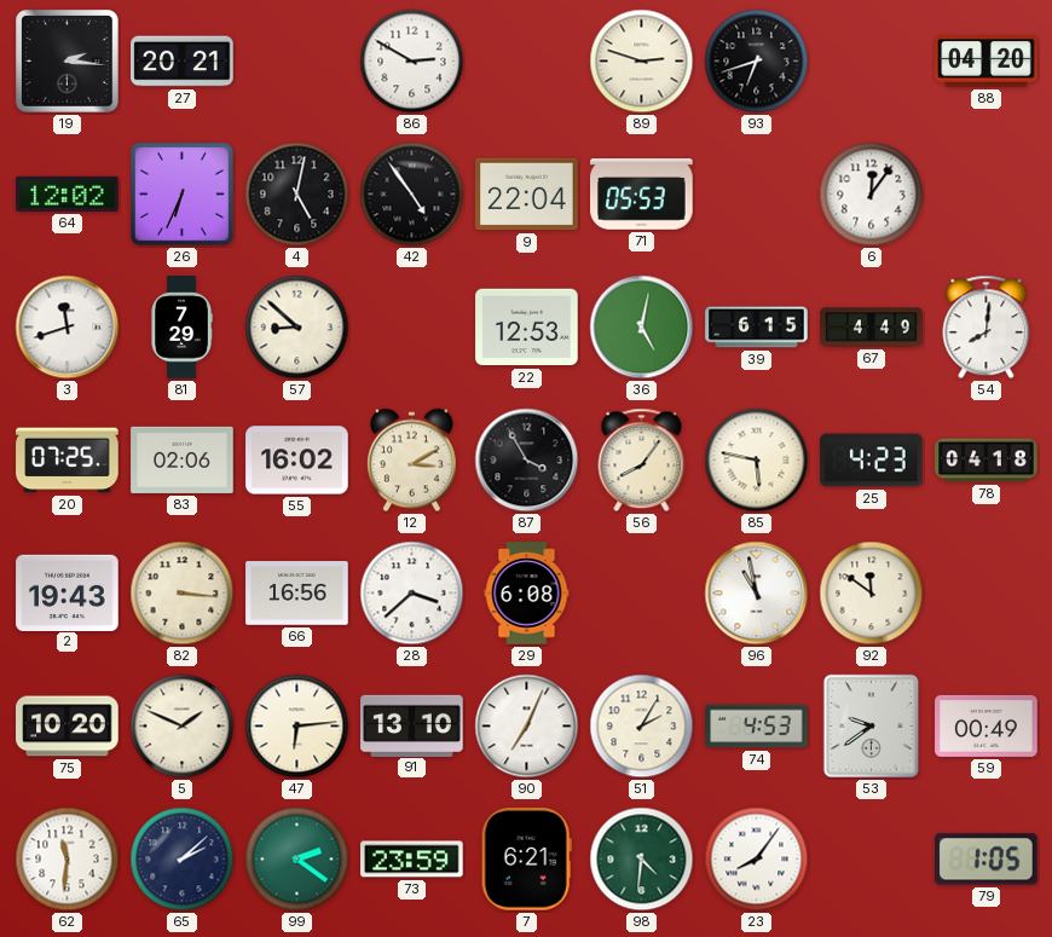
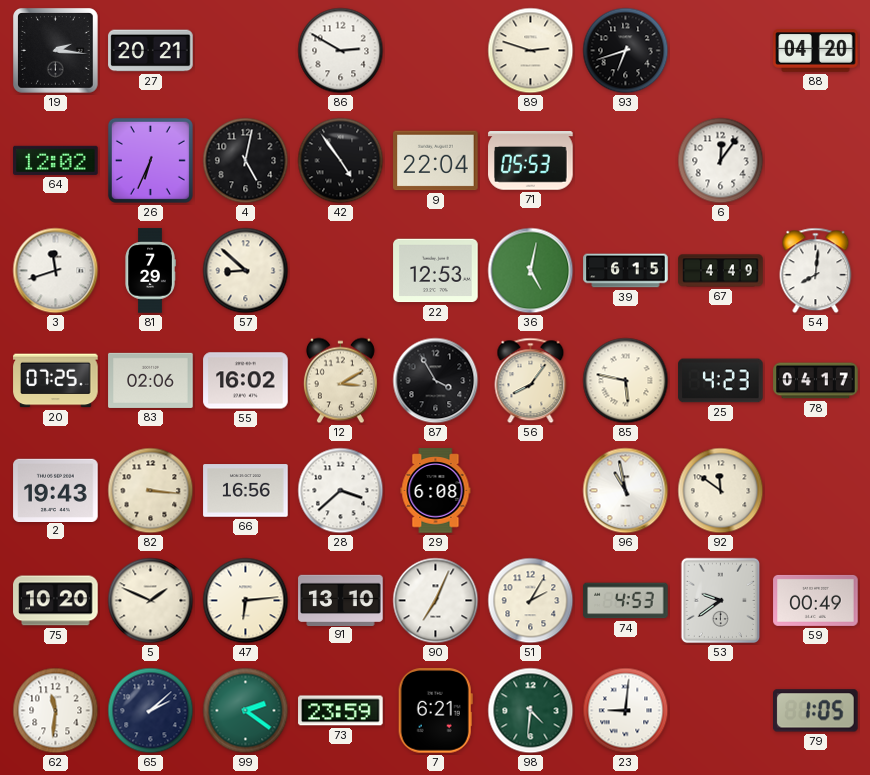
78: 04:18 -> 04:17
23: 8:06 -> 9:01
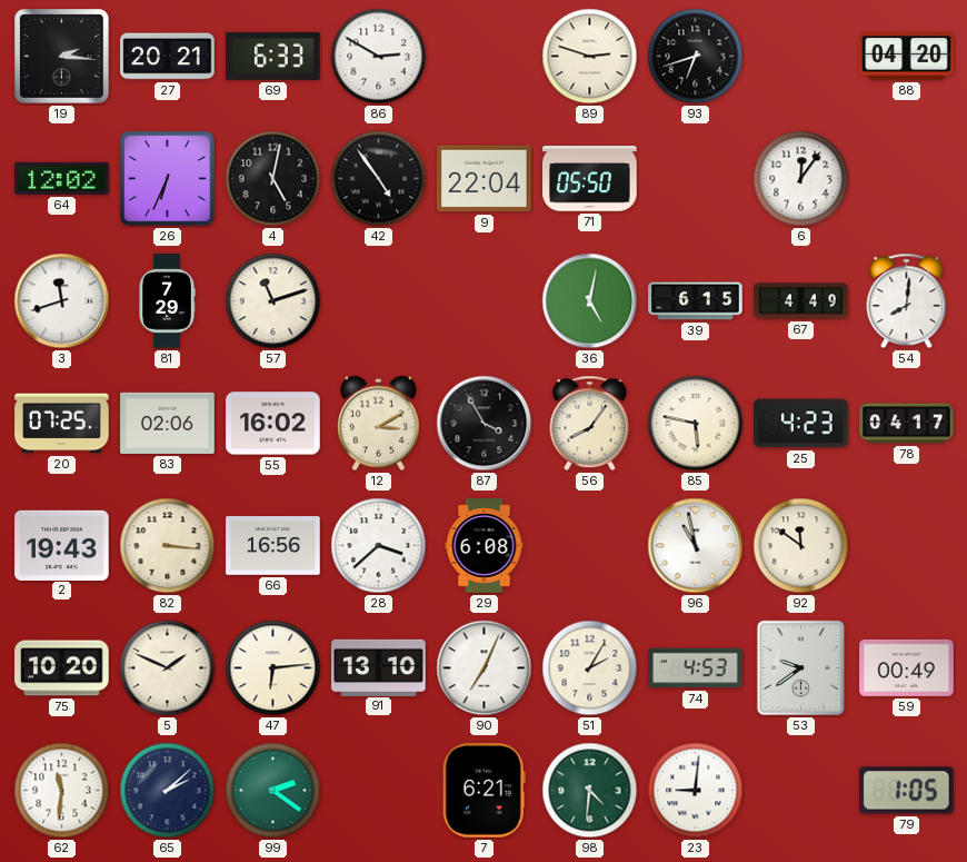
69: none -> 6:33
71: 05:53 -> 05:50
57: 8:52 -> 11:12
22: 12:53 -> none
73: 23:59 -> none
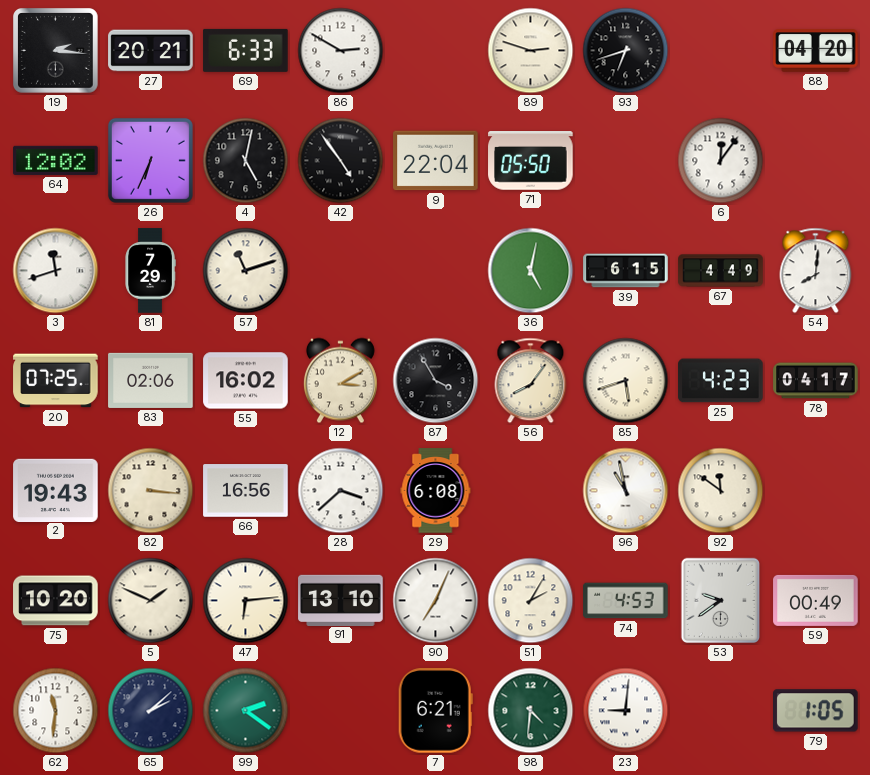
85: 5:47 -> 5:42
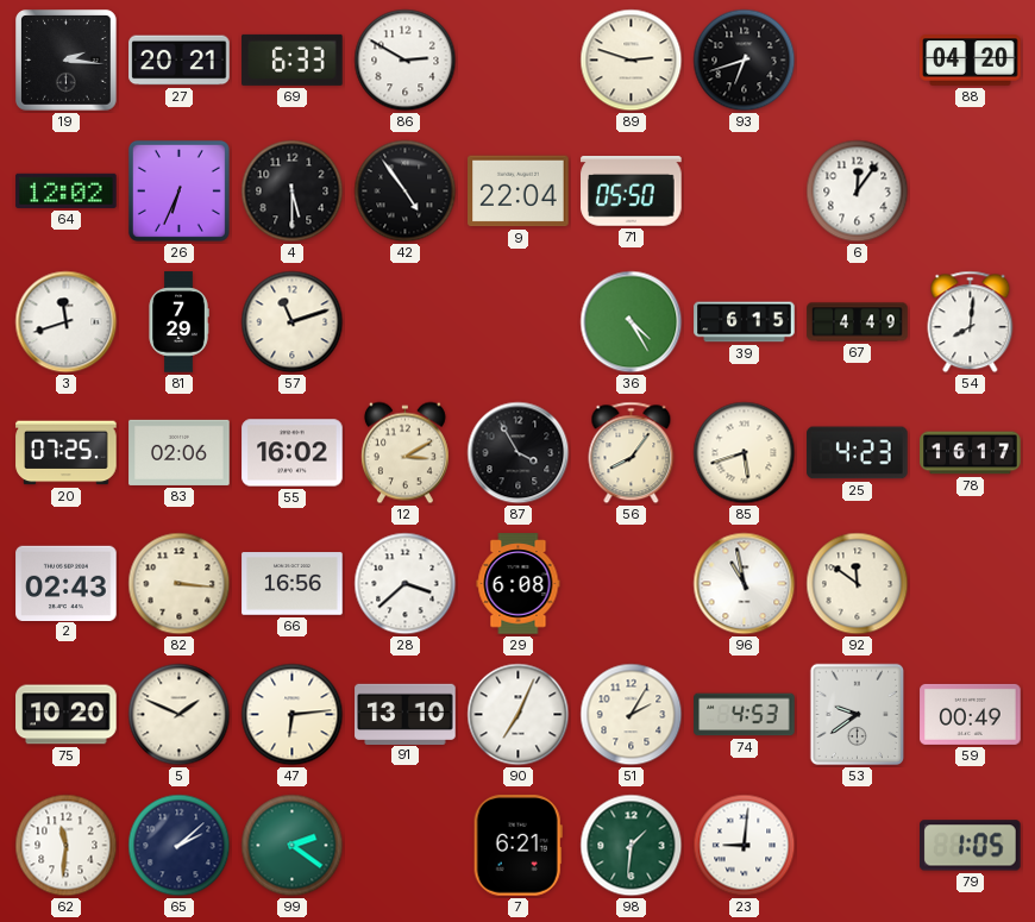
4: 5:02 -> 5:30
36: 5:02 -> 4:25
78: 04:17 -> 16:17
2: 19:43 -> 02:43
98: 4:31 -> 1:31
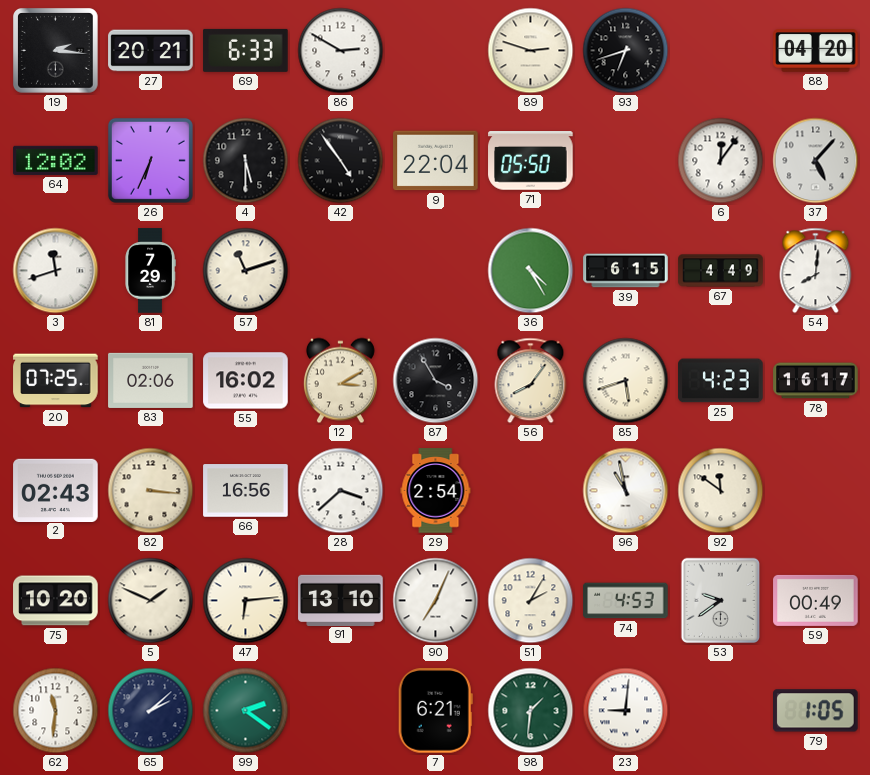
37: none -> 5:07
29: 6:08 -> 2:54
